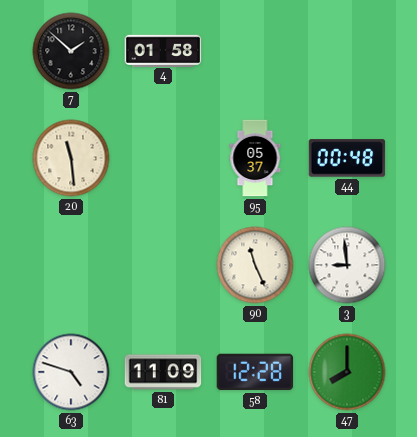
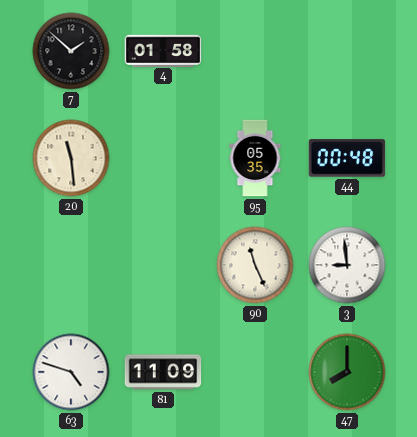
95: 05:37 -> 05:35
58: 12:28 -> none
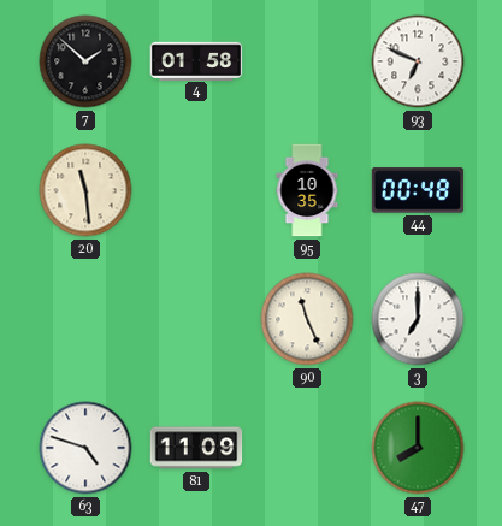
93: none -> 6:49
95: 05:35 -> 10:35
3: 8:59 -> 7:00
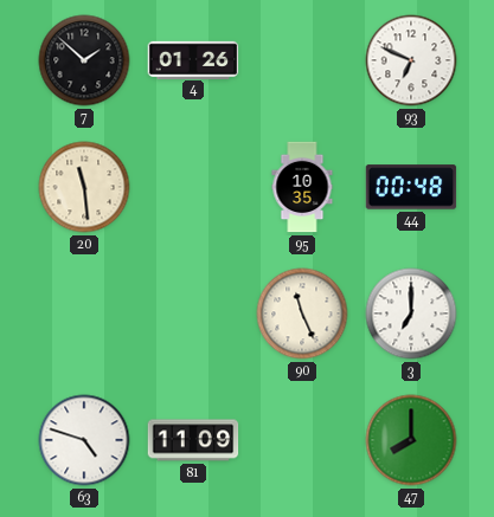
4: 01:58 -> 01:26
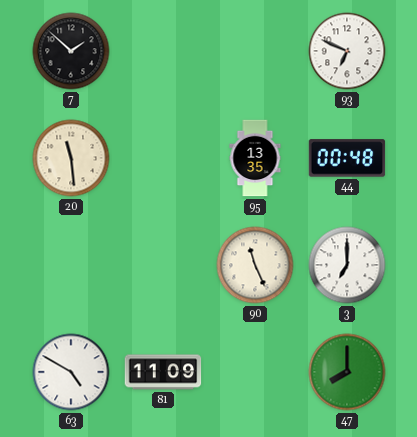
4: 01:26 -> none
95: 10:35 -> 13:35
63: 4:48 -> 4:50
